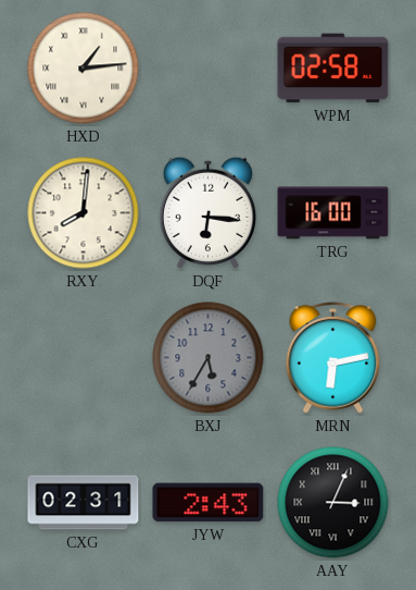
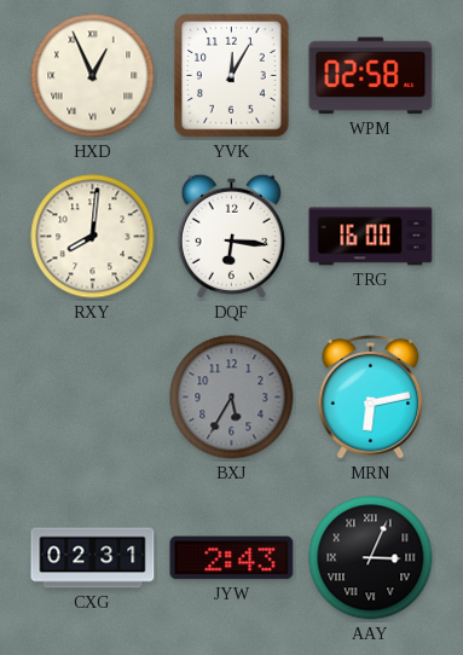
HXD: 1:14 -> 12:56
YVK: none -> 12:05
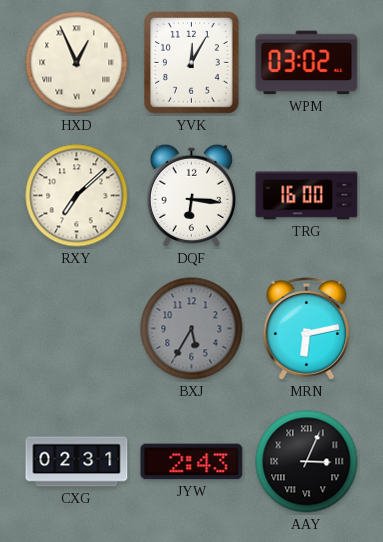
WPM: 02:58 -> 03:02
RXY: 8:01 -> 7:08
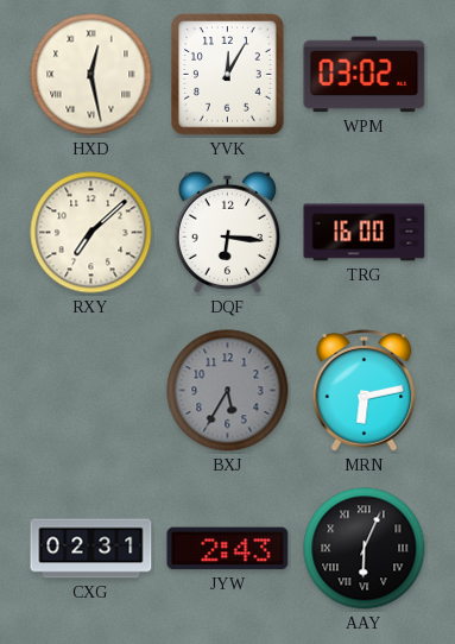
HXD: 12:56 -> 12:28
AAY: 3:04 -> 6:04
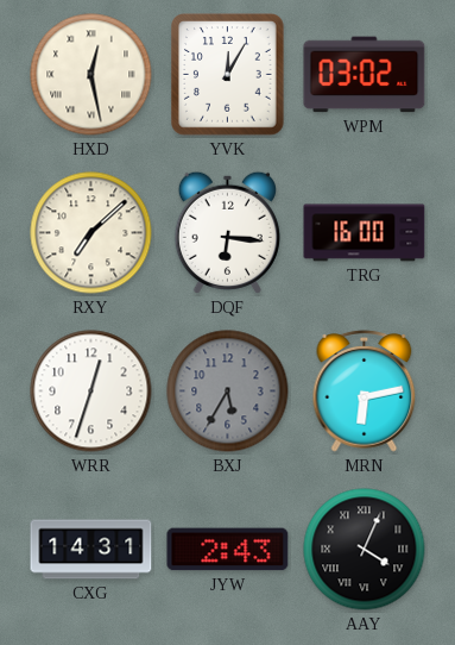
WRR: none -> 12:33
CXG: 02:31 -> 14:31
AAY: 6:04 -> 4:04
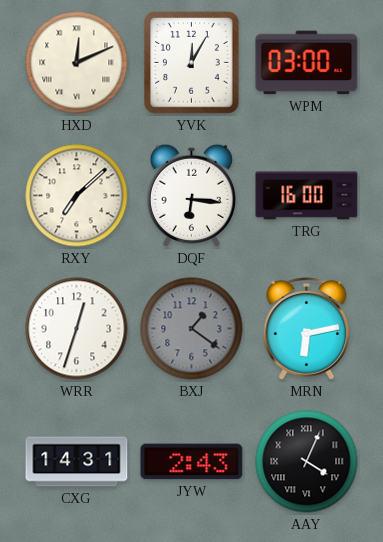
HXD: 12:28 -> 12:11
WPM: 03:02 -> 03:00
BXJ: 5:35 -> 1:21
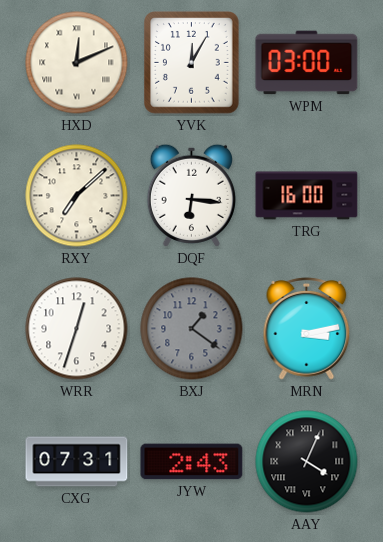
MRN: 6:13 -> 3:13
CXG: 14:31 -> 07:31
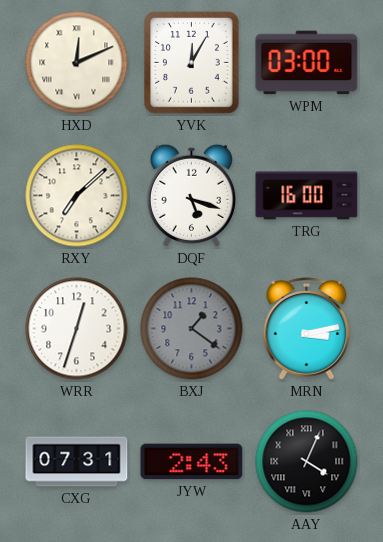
DQF: 6:16 -> 5:18
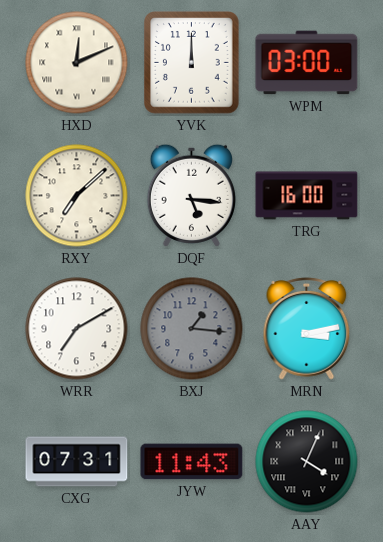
YVK: 12:05 -> 12:00
DQF: 5:18 -> 5:16
WRR: 12:33 -> 7:10
BXJ: 1:21 -> 1:16
JYW: 2:43 -> 11:43
